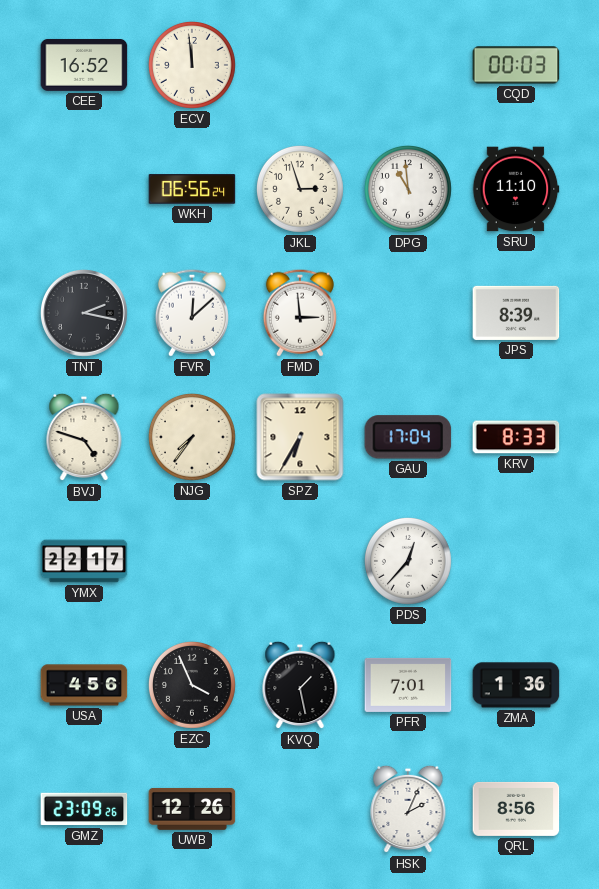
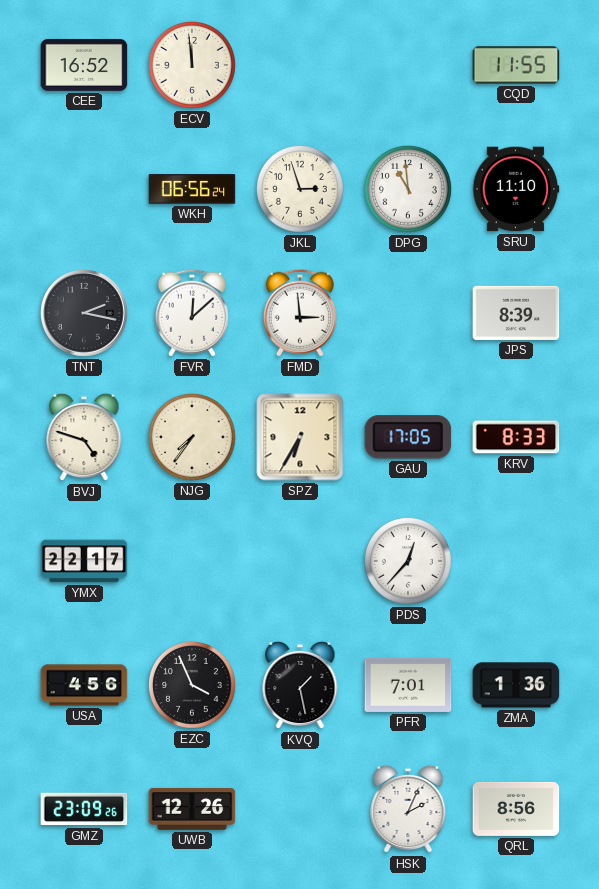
CQD: 00:03 -> 11:55
GAU: 17:04 -> 17:05
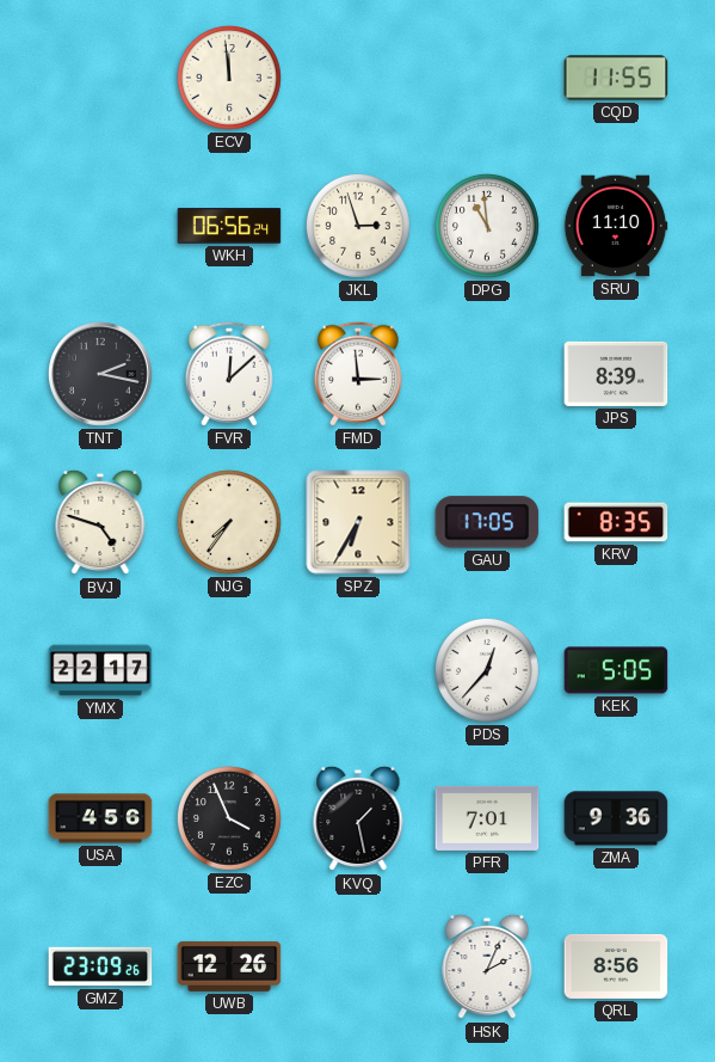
CEE: 16:52 -> none
KRV: 8:33 -> 8:35
KEK: none -> 5:05
ZMA: 1:36 -> 9:36
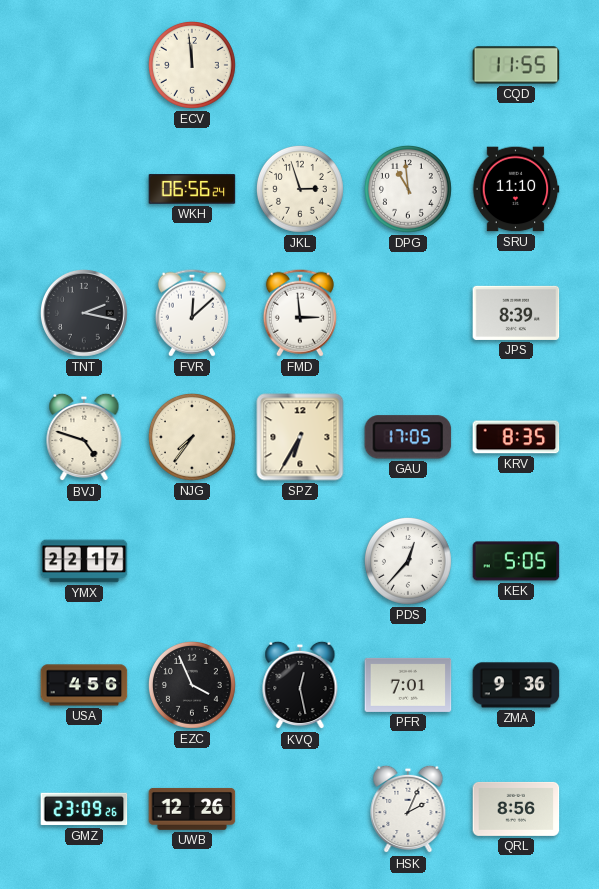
KVQ: 1:28 -> 12:28
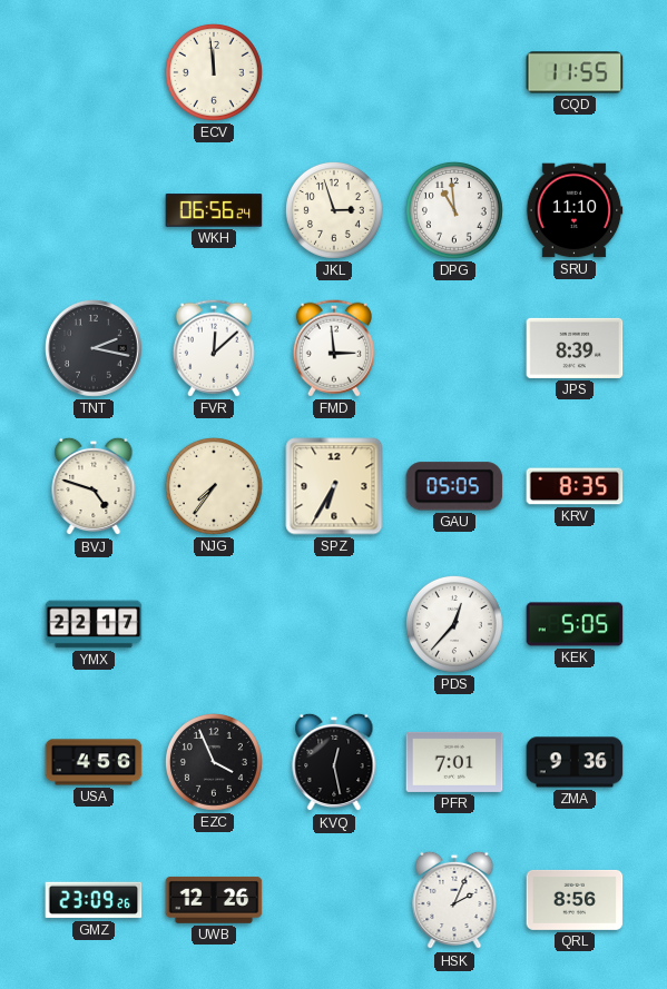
GAU: 17:05 -> 05:05
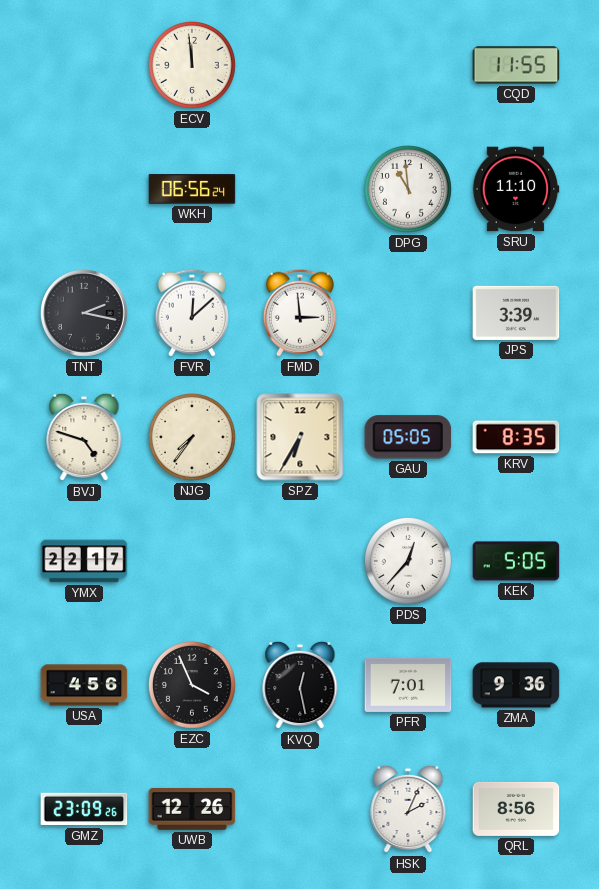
JKL: 2:57 -> none
JPS: 8:39 -> 3:39
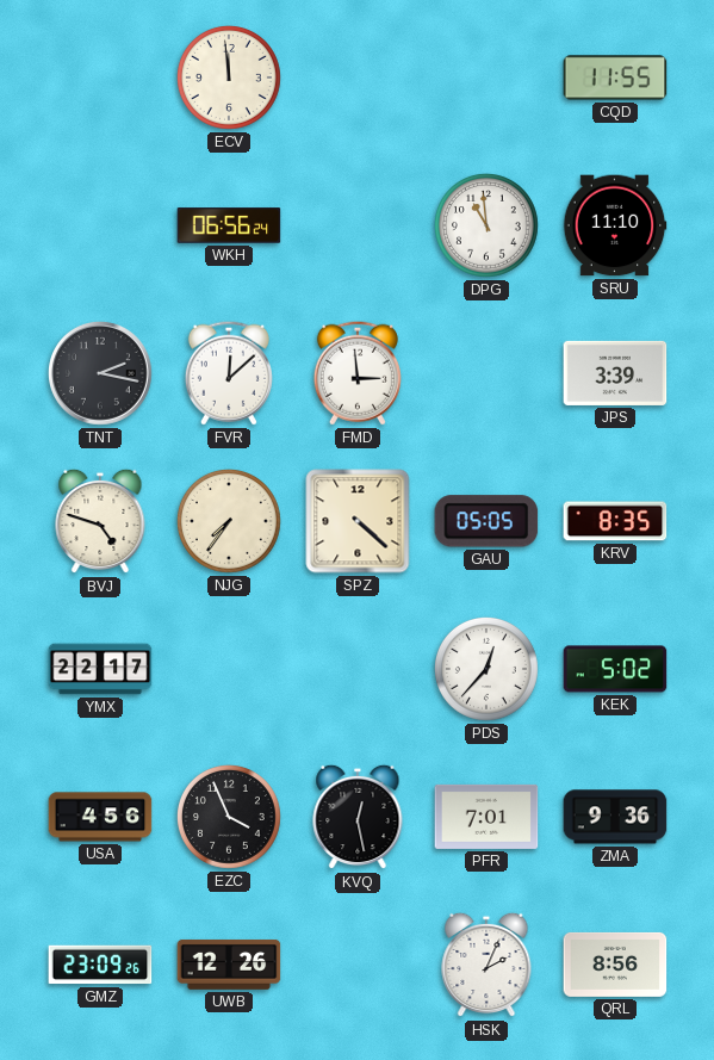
SPZ: 6:35 -> 4:22
KEK: 5:05 -> 5:02
